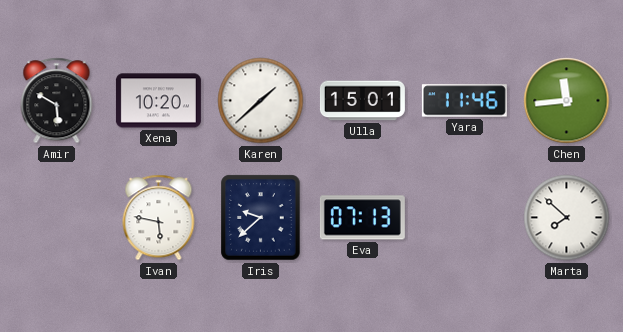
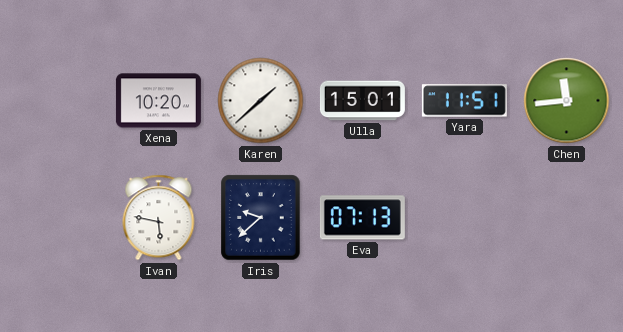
Amir: 5:50 -> none
Yara: 11:46 -> 11:51
Marta: 7:52 -> none
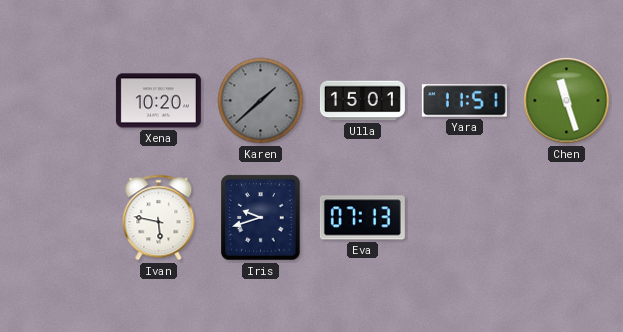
Karen dial: white -> grey
Chen: 11:44 -> 11:27
Iris: 9:38 -> 9:42
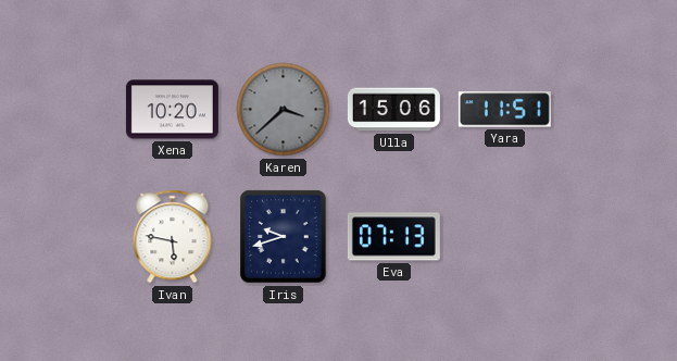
Karen: 1:38 -> 3:38
Ulla: 15:01 -> 15:06
Chen: 11:27 -> none
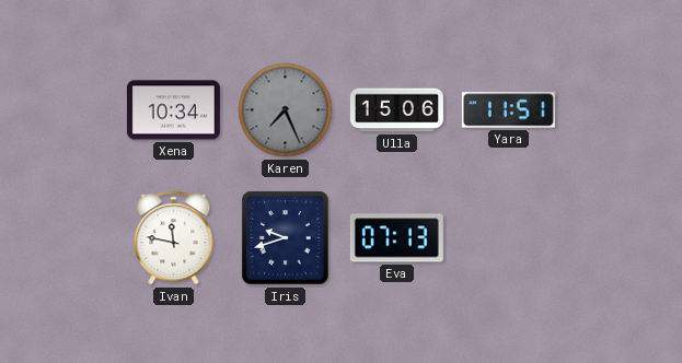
Xena: 10:20 -> 10:34
Karen: 3:38 -> 7:26
Ivan: 5:47 -> 11:47
